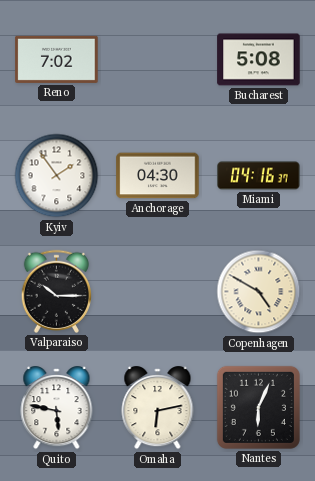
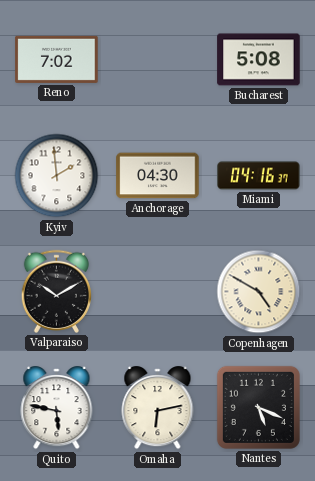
Kyiv: 1:54 -> 1:59
Valparaiso: 10:15 -> 10:10
Nantes: 6:04 -> 5:19
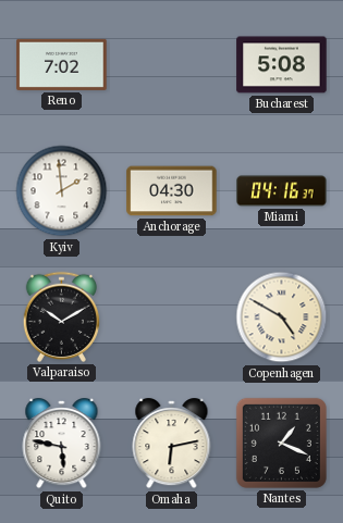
Nantes: 5:19 -> 1:19
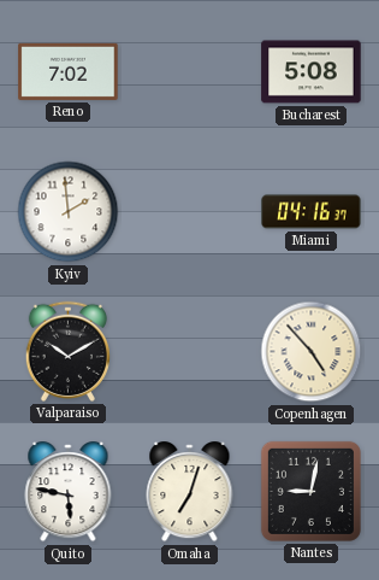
Anchorage: 04:30 -> none
Copenhagen: 4:50 -> 4:53
Omaha: 6:13 -> 7:03
Nantes: 1:19 -> 9:02
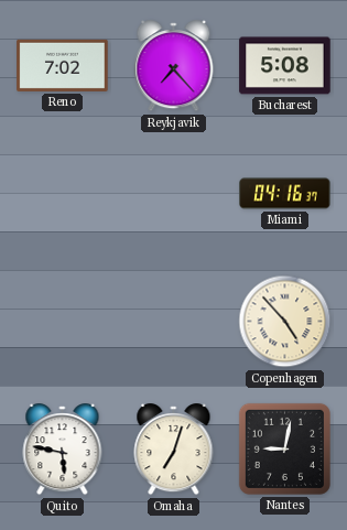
Reykjavik: none -> 7:23
Kyiv: 1:59 -> none
Valparaiso: 10:10 -> none
